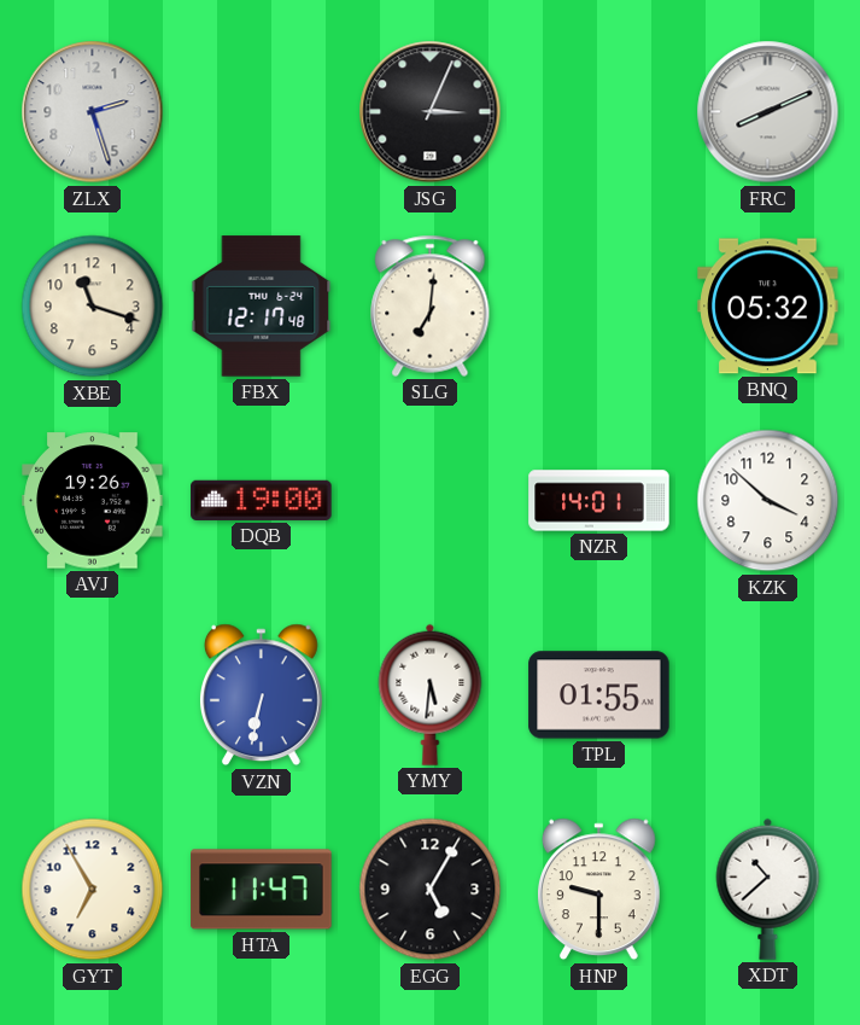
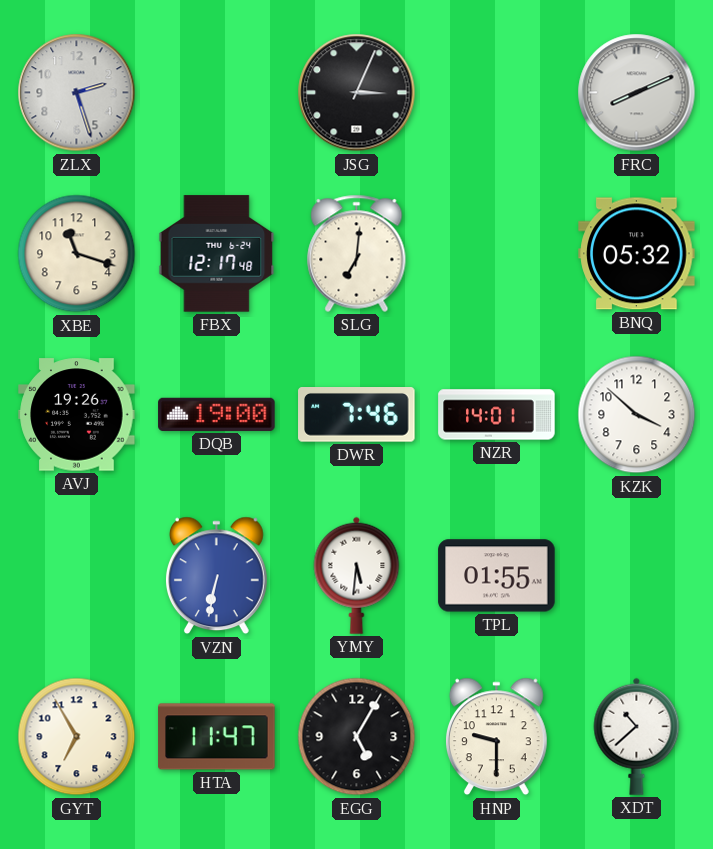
DWR: none -> 7:46
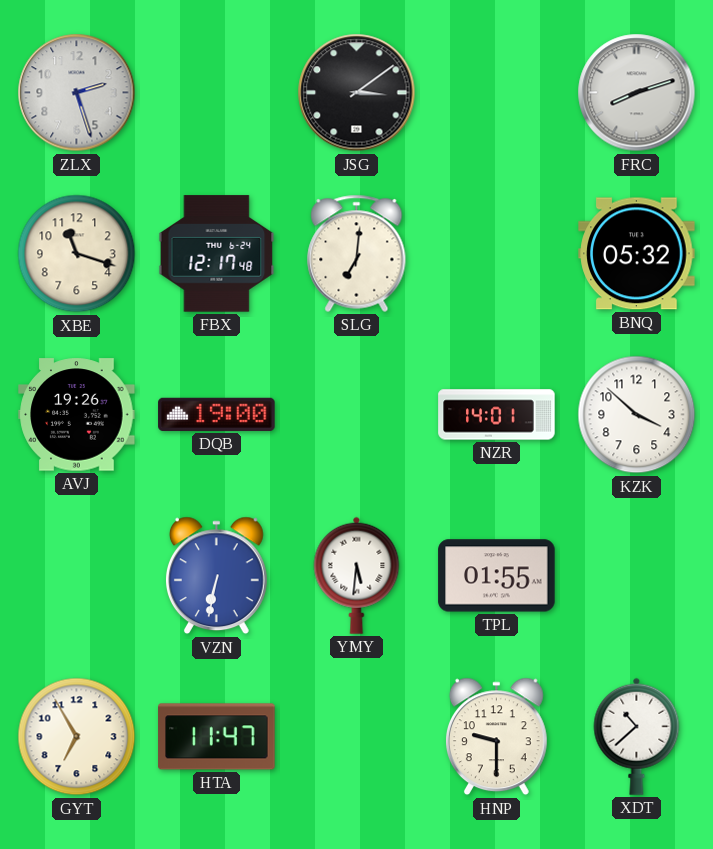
JSG: 3:04 -> 3:09
FRC: 8:11 -> 8:12
DWR: 7:46 -> none
EGG: 5:05 -> none
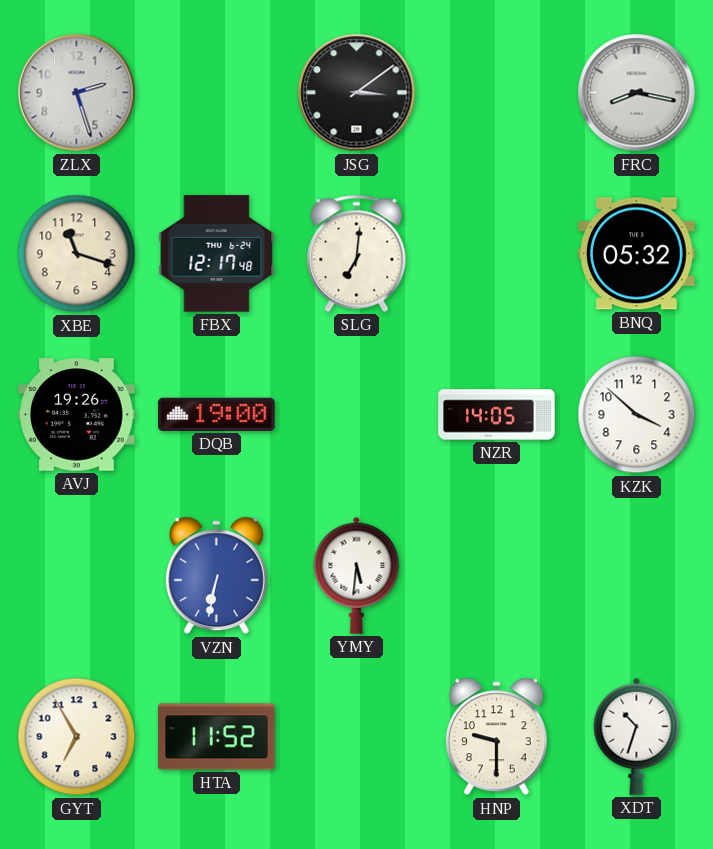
FRC: 8:12 -> 8:17
NZR: 14:01 -> 14:05
TPL: 01:55 -> none
HTA: 11:47 -> 11:52
XDT: 10:38 -> 10:33
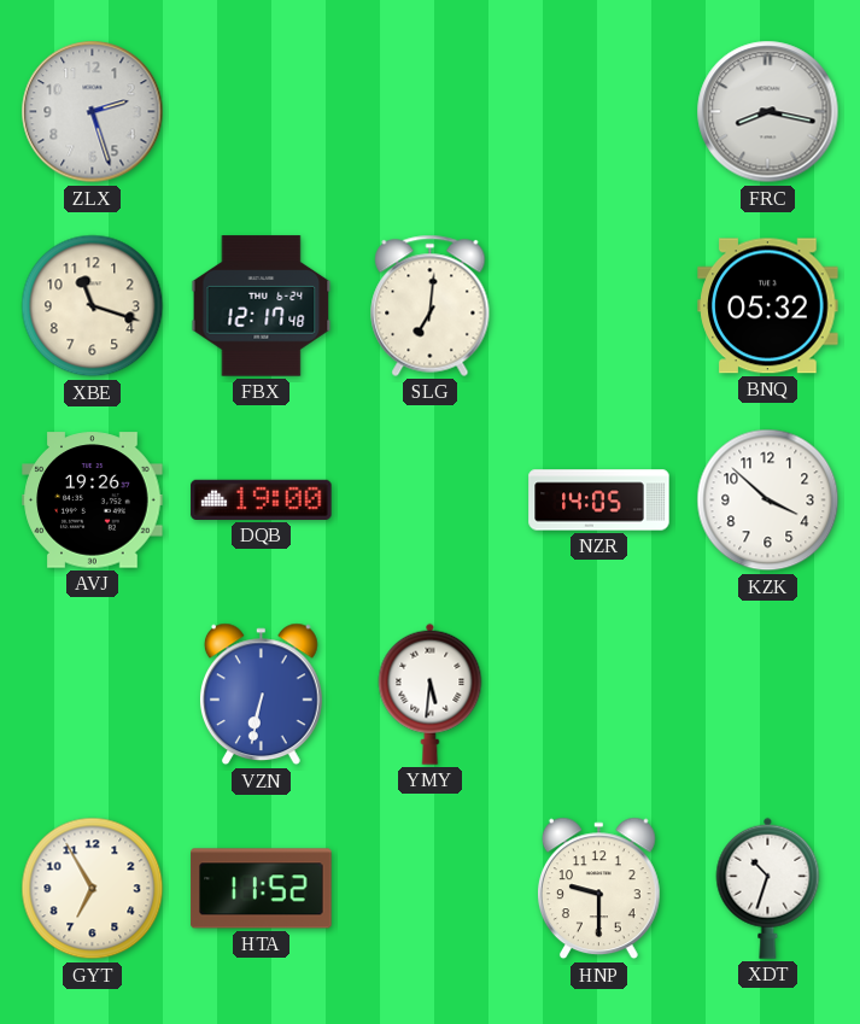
JSG: 3:09 -> none
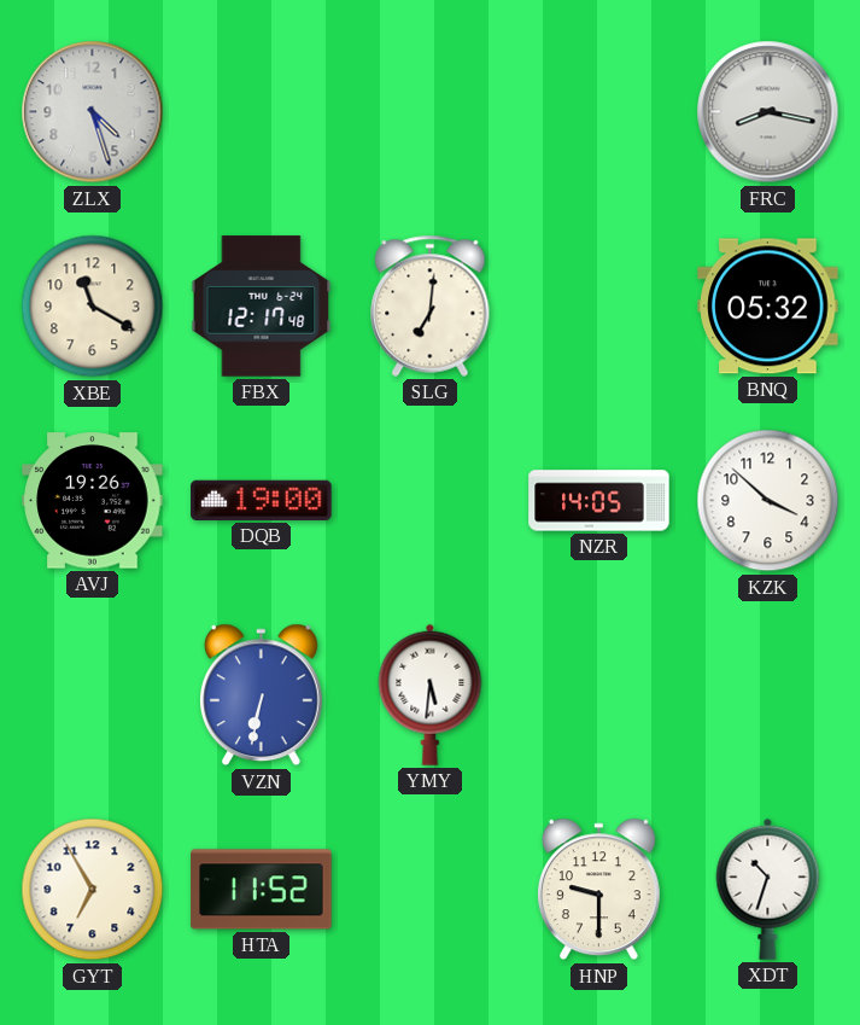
ZLX: 2:27 -> 4:27
XBE: 11:18 -> 11:20
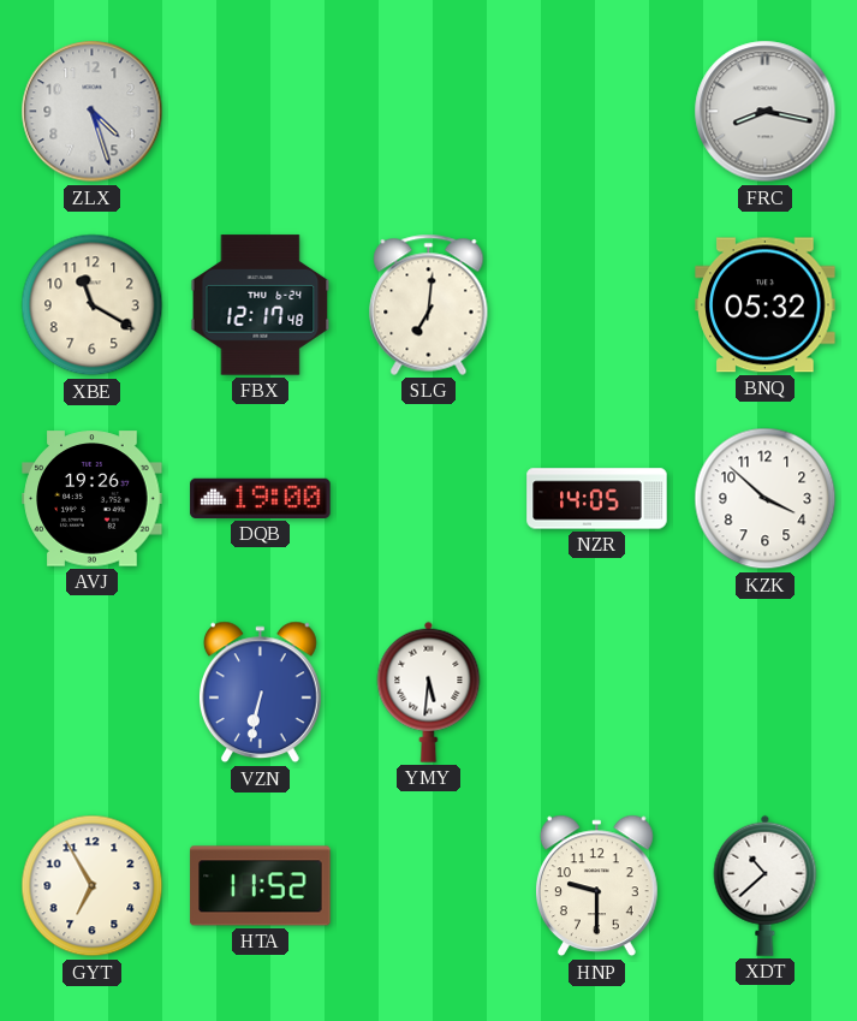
XDT: 10:33 -> 10:38
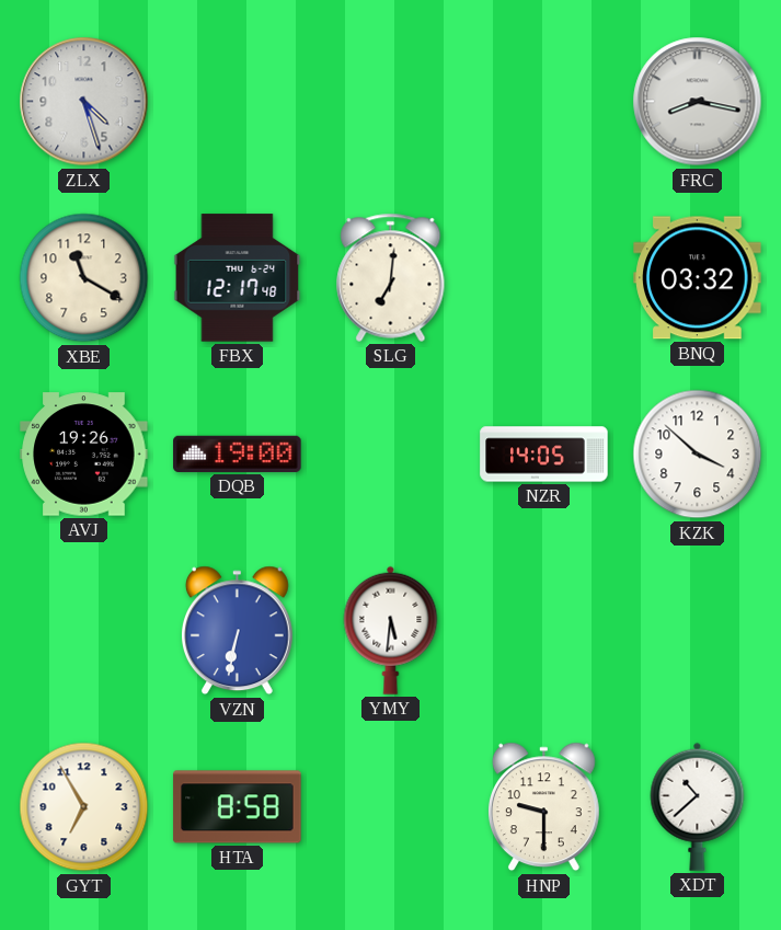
BNQ: 05:32 -> 03:32
HTA: 11:52 -> 8:58
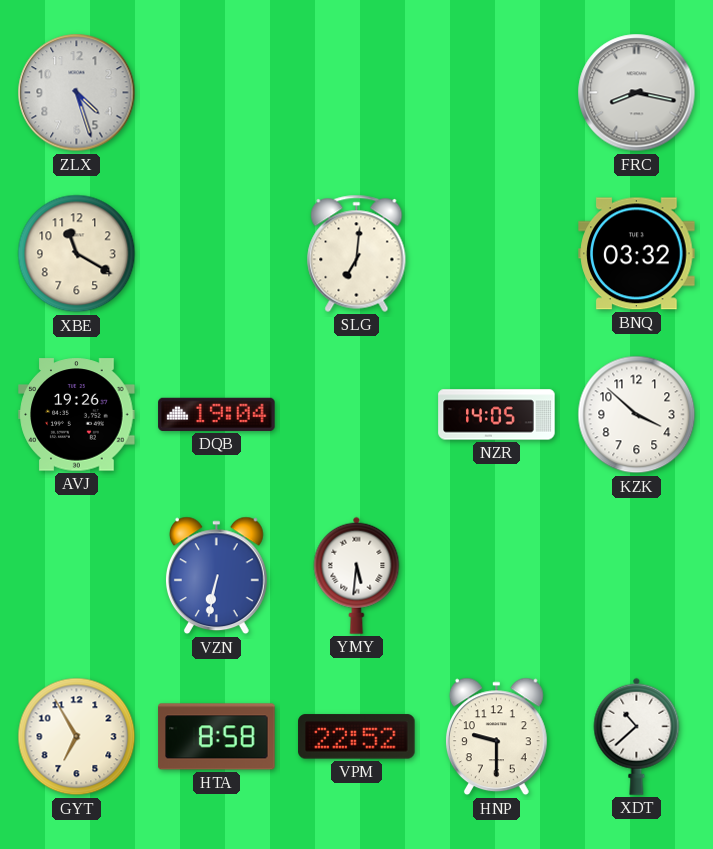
FBX: 12:17 -> none
DQB: 19:00 -> 19:04
VPM: none -> 22:52
